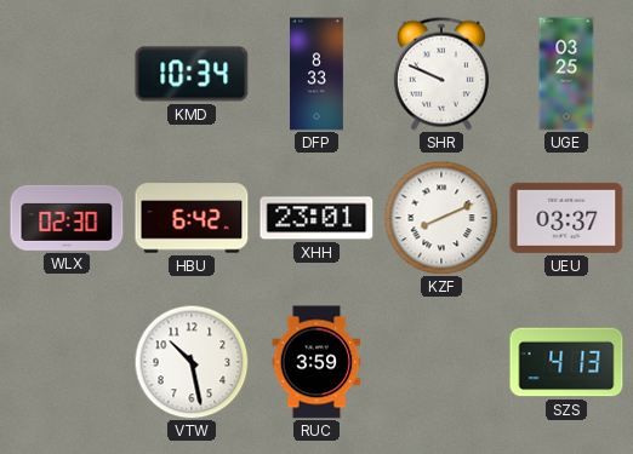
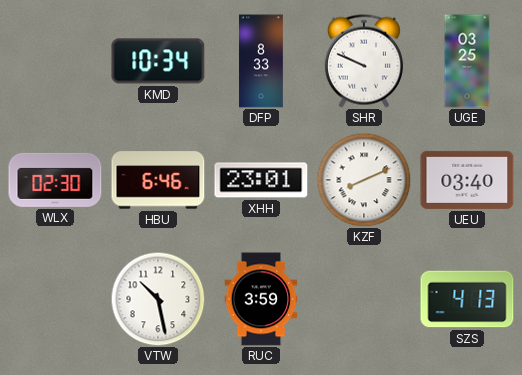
HBU: 6:42 -> 6:46
UEU: 03:37 -> 03:40
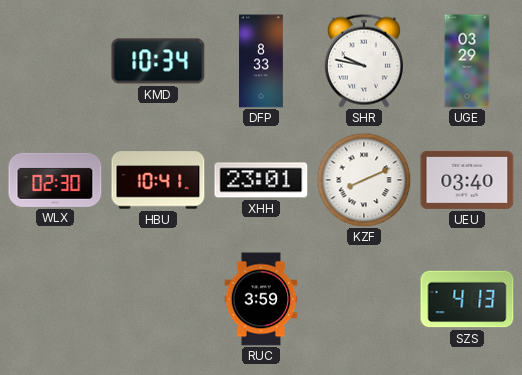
SHR: 9:49 -> 9:47
UGE: 03:25 -> 03:29
HBU: 6:46 -> 10:41
VTW: 10:28 -> none
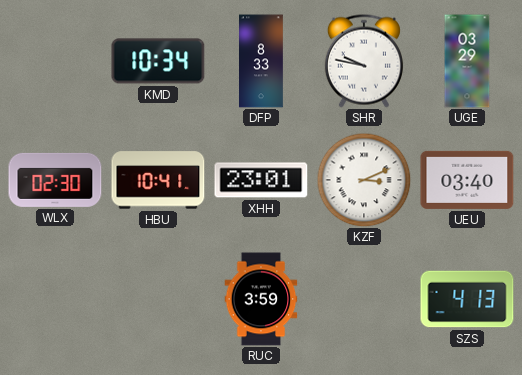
KZF: 8:11 -> 3:11
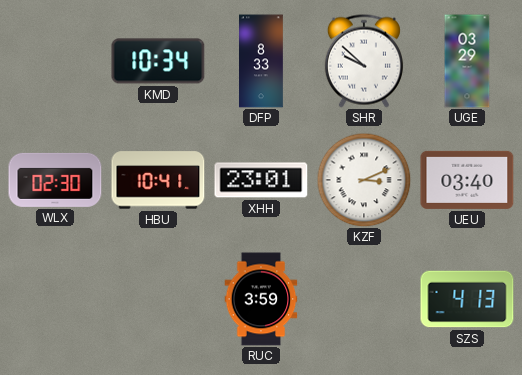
SHR: 9:47 -> 9:52
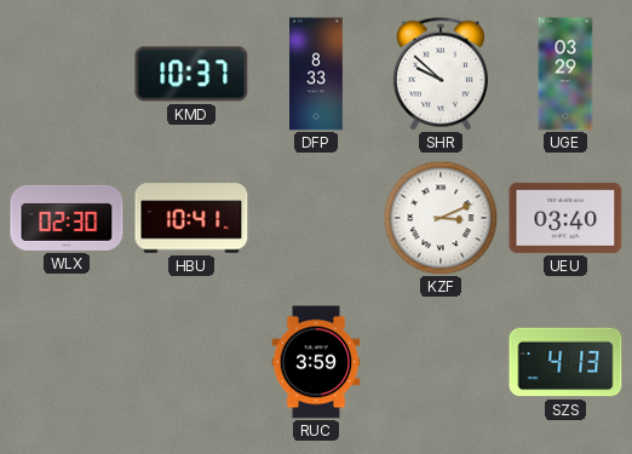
KMD: 10:34 -> 10:37
XHH: 23:01 -> none
